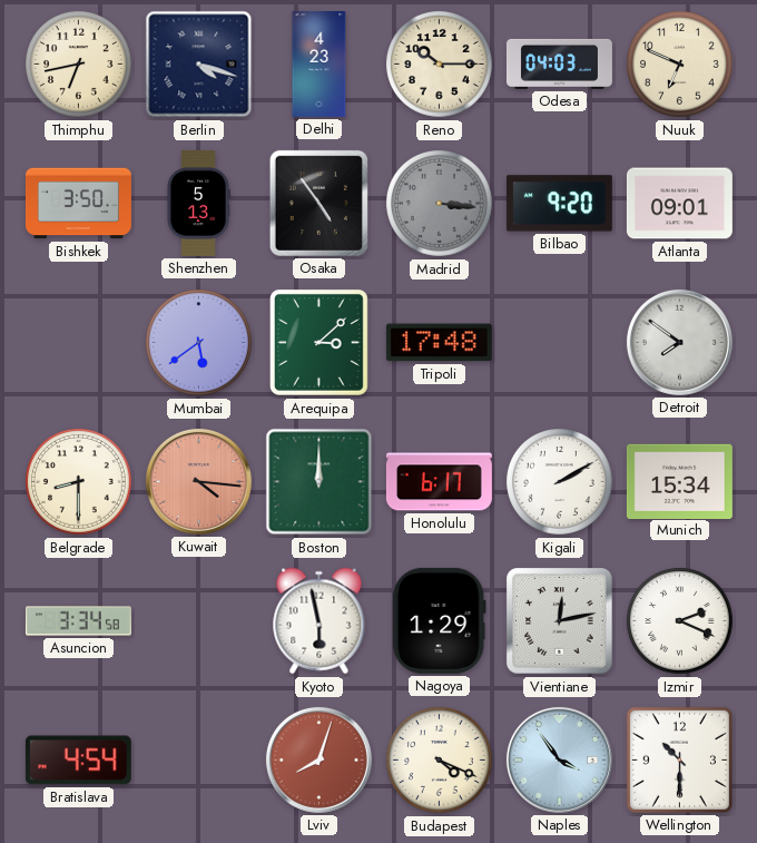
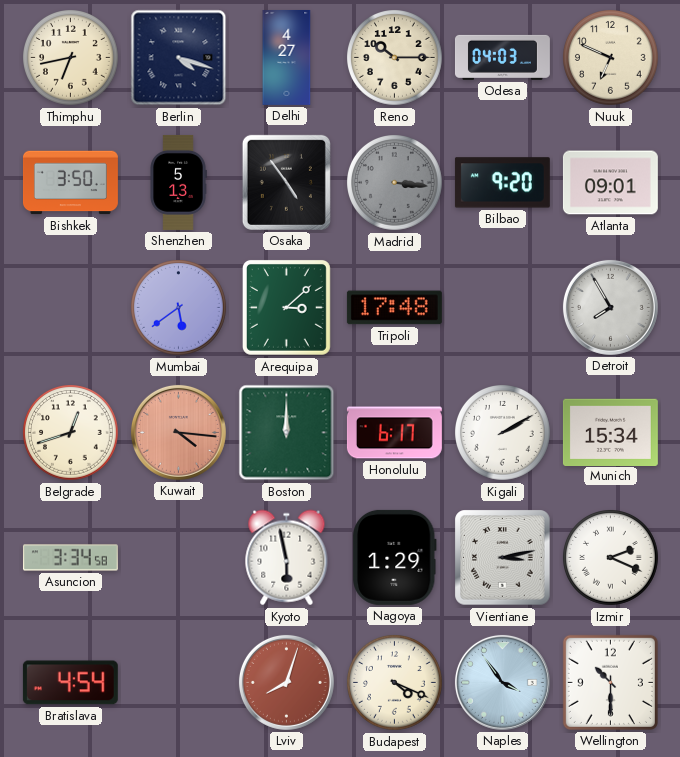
Delhi: 4:23 -> 4:27
Detroit: 7:51 -> 7:55
Belgrade: 8:30 -> 12:42
Vientiane: 12:13 -> 3:13
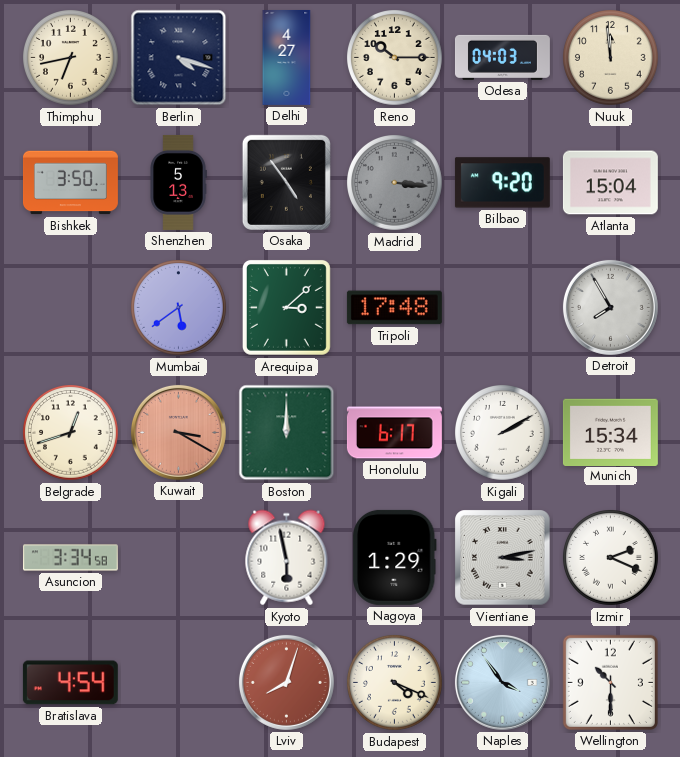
Nuuk: 6:49 -> 11:59
Atlanta: 09:01 -> 15:04
Kuwait: 4:16 -> 3:20
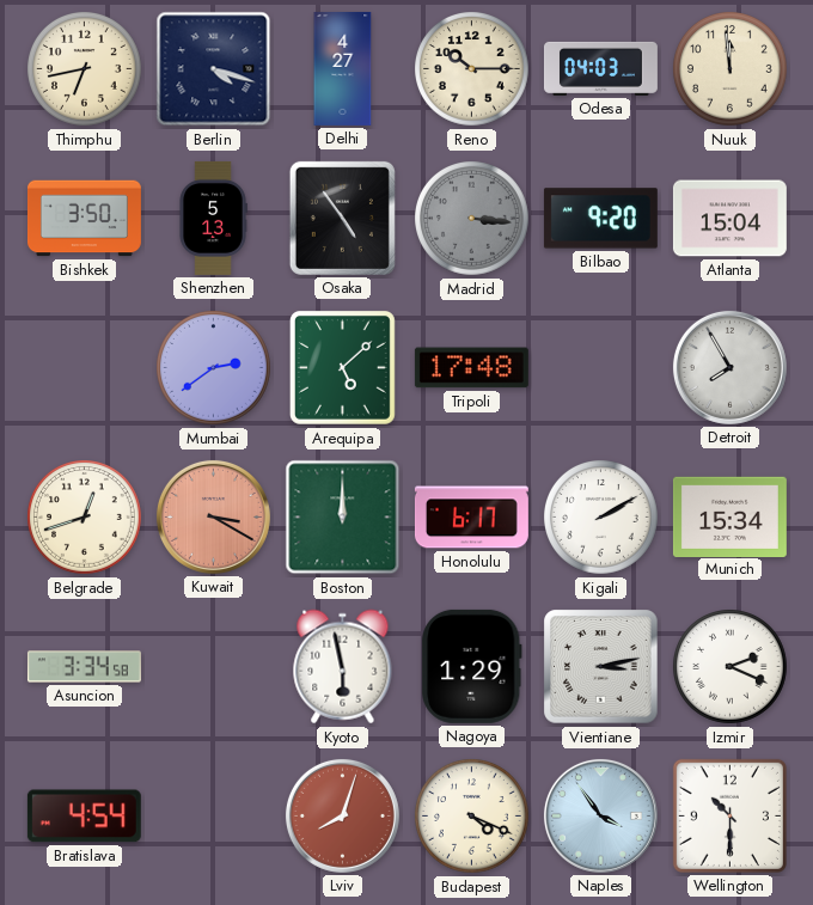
Mumbai: 5:39 -> 2:39
Arequipa: 3:08 -> 5:08
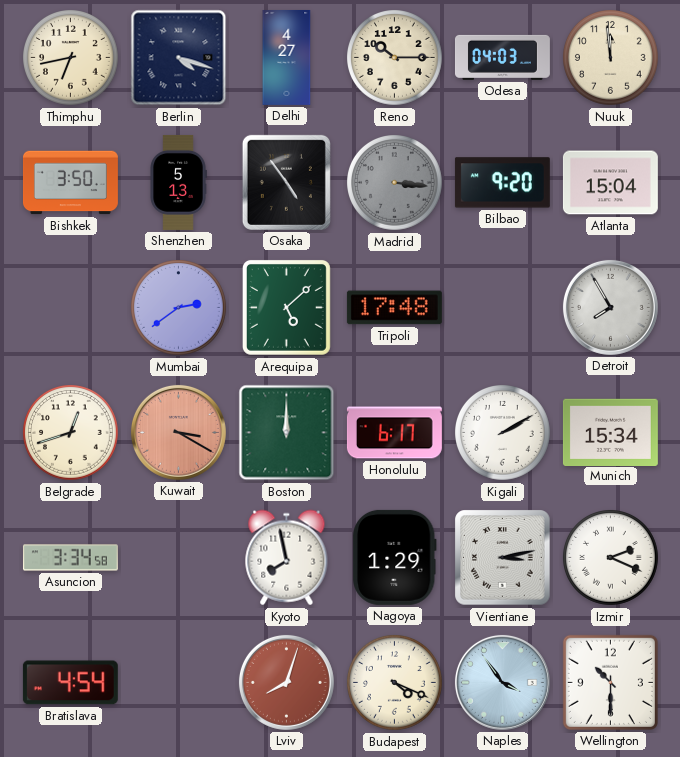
Kyoto: 5:58 -> 7:58
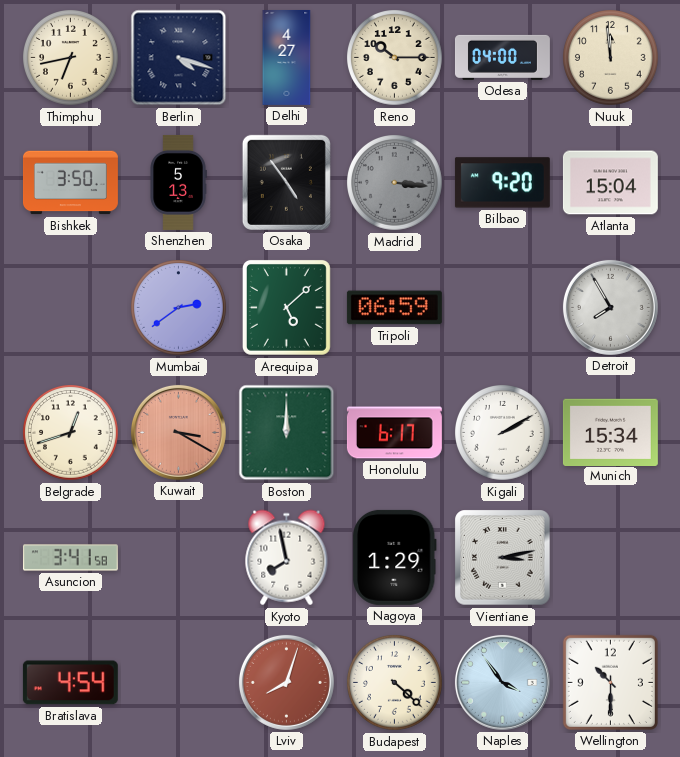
Odesa: 04:03 -> 04:00
Tripoli: 17:48 -> 06:59
Asuncion: 3:34 -> 3:41
Izmir: 2:19 -> none
Budapest: 4:19 -> 4:22
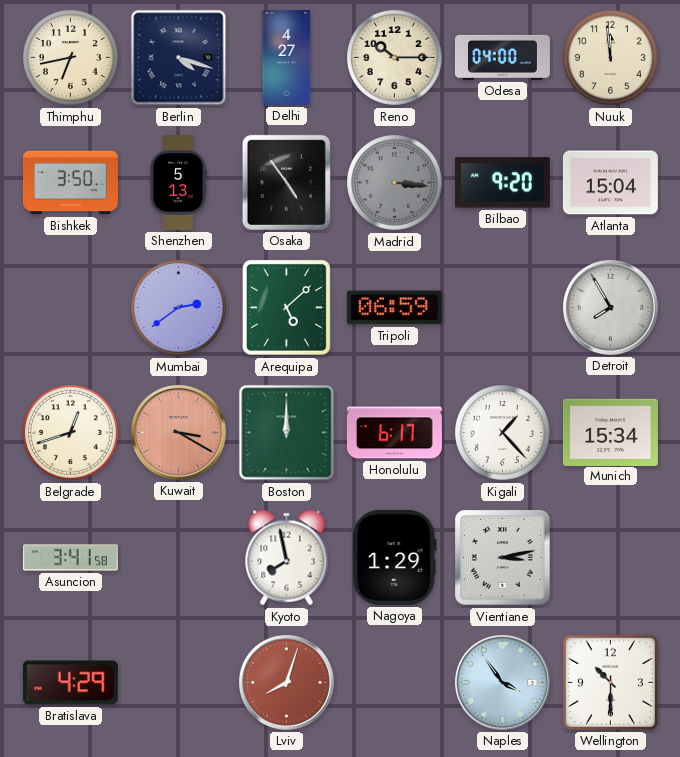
Kigali: 2:10 -> 1:23
Bratislava: 4:54 -> 4:29
Budapest: 4:22 -> none
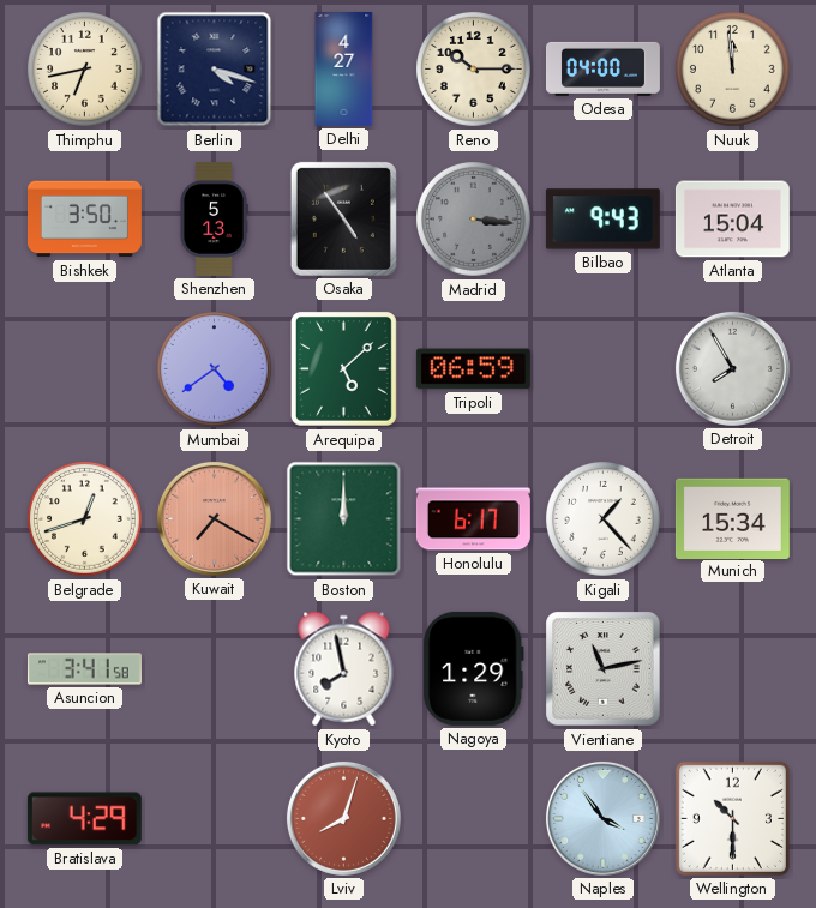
Bilbao: 9:20 -> 9:43
Mumbai: 2:39 -> 4:39
Kuwait: 3:20 -> 7:20
Vientiane: 3:13 -> 11:13
